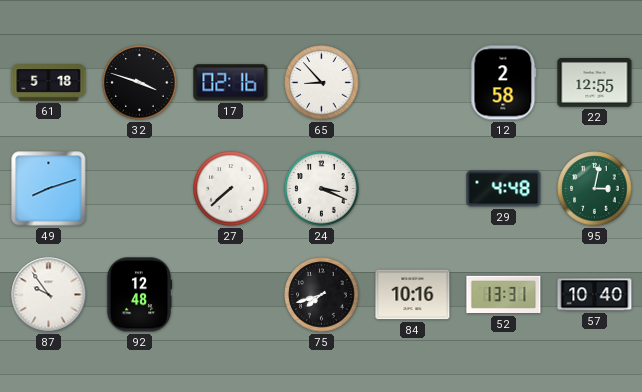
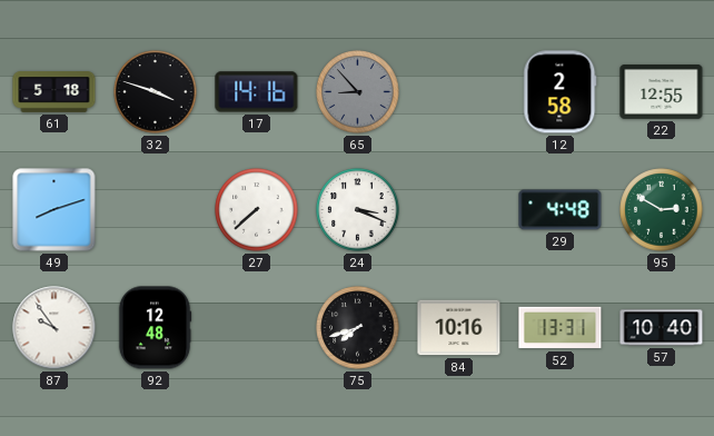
17: 02:16 -> 14:16
65 dial: white -> grey
95: 3:02 -> 2:50
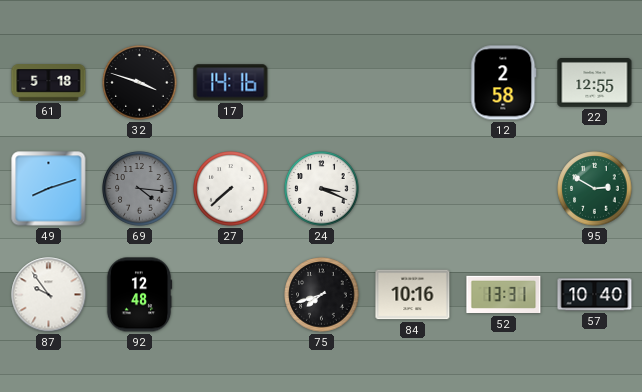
65: 8:53 -> none
69: none -> 4:16
29: 4:48 -> none
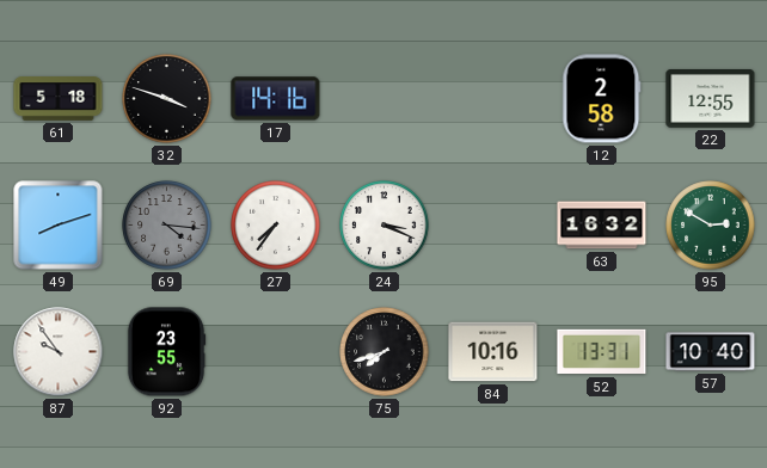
27: 7:38 -> 7:36
63: none -> 16:32
92: 12:48 -> 23:55
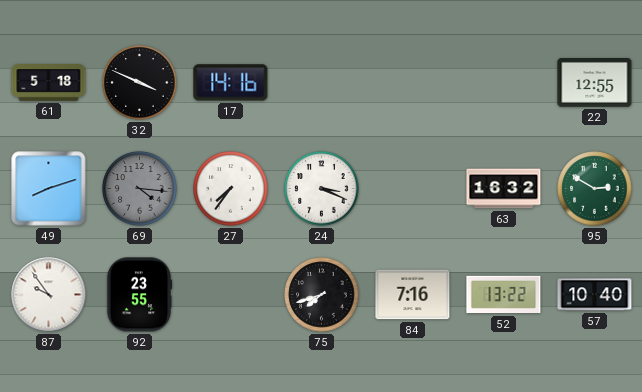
32: 3:48 -> 3:49
12: 2:58 -> none
84: 10:16 -> 7:16
52: 13:31 -> 13:22
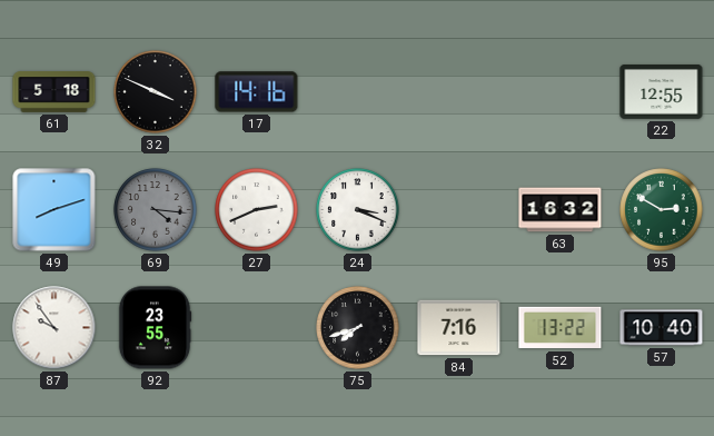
27: 7:36 -> 2:41
